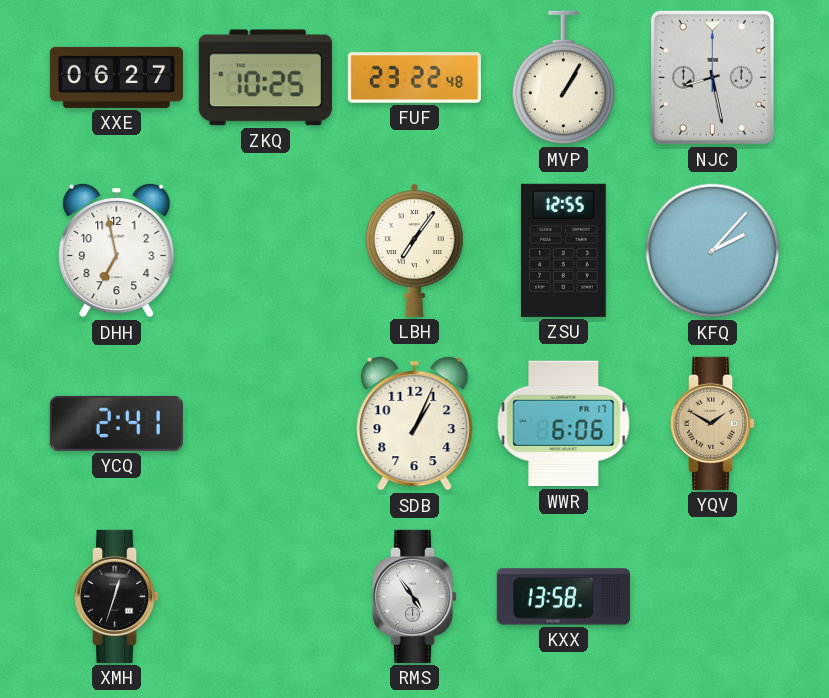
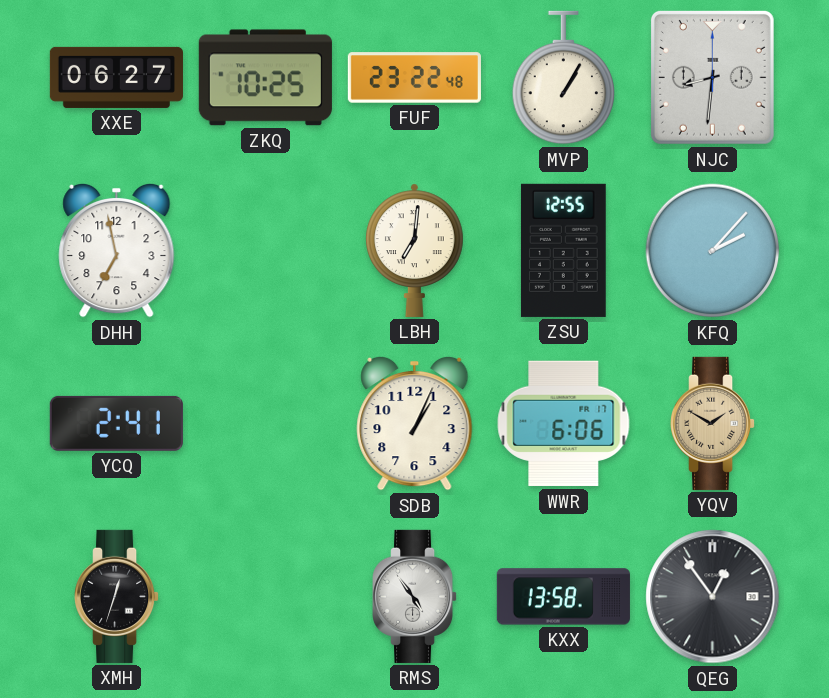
NJC: 8:28 -> 8:31
LBH: 7:06 -> 7:01
QEG: none -> 12:54
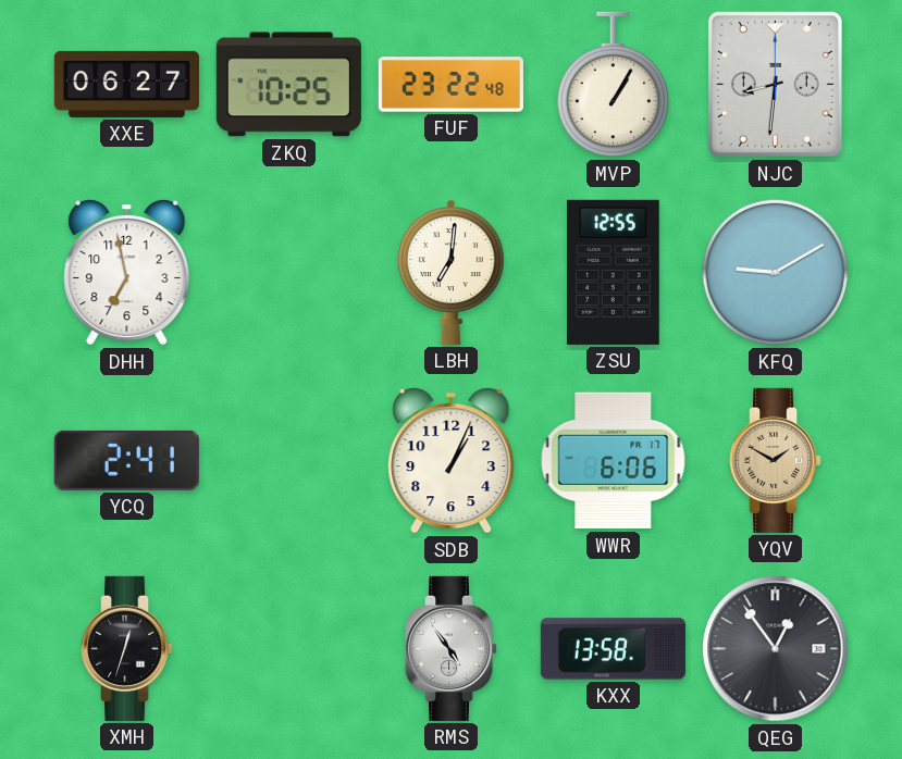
KFQ: 2:07 -> 9:10
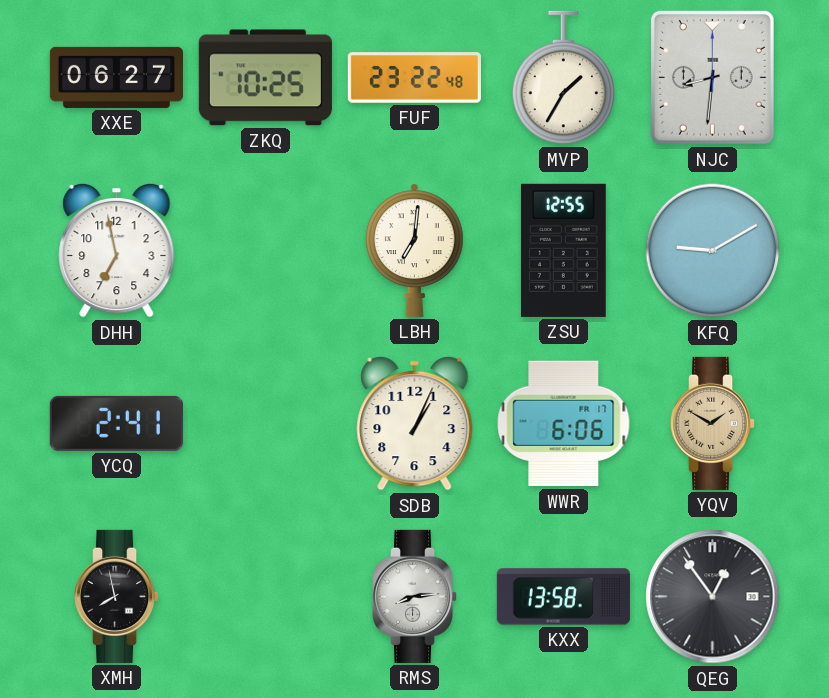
MVP: 1:05 -> 1:35
XMH: 12:33 -> 7:58
RMS: 4:54 -> 8:14
